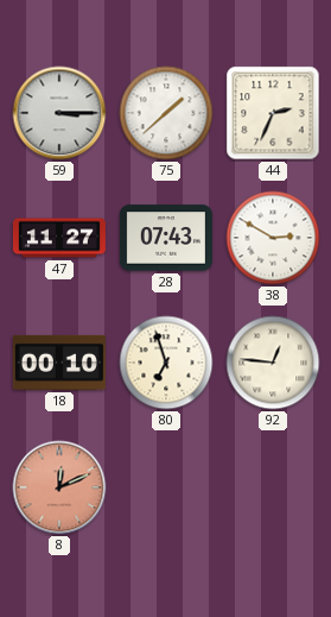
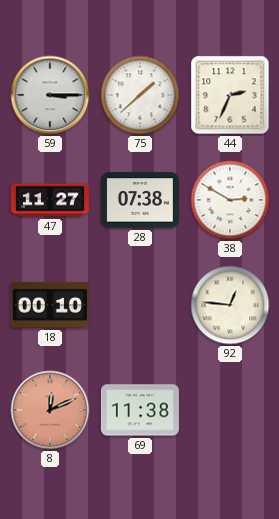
28: 07:43 -> 07:38
80: 6:57 -> none
69: none -> 11:38
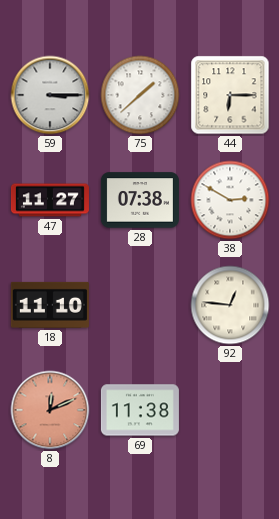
44: 2:34 -> 6:15
18: 00:10 -> 11:10
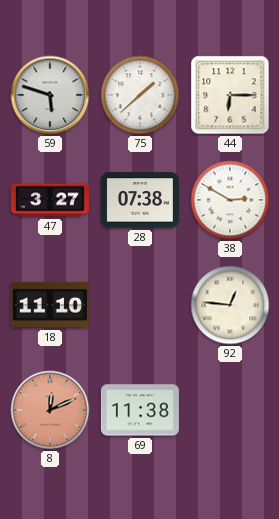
59: 3:15 -> 5:48
47: 11:27 -> 3:27
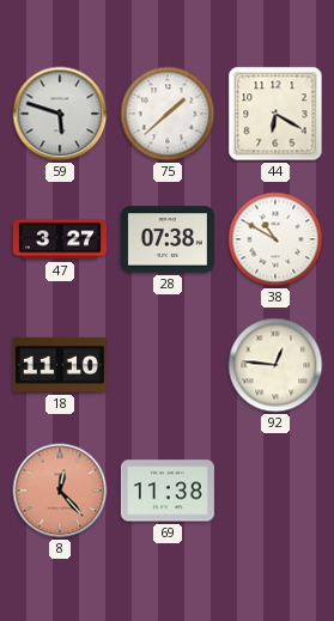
44: 6:15 -> 6:20
38: 2:50 -> 10:50
8: 12:11 -> 12:23
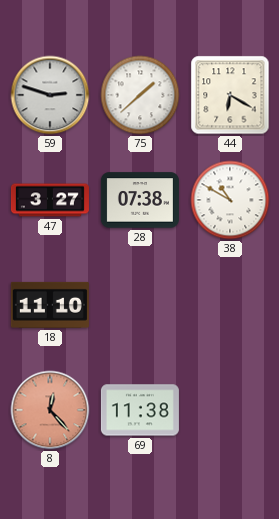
59: 5:48 -> 2:48
92: 12:46 -> none
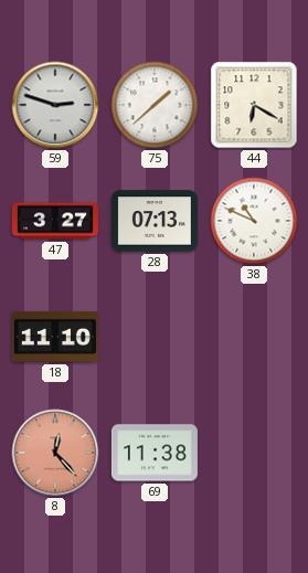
28: 07:38 -> 07:13
38: 10:50 -> 10:49
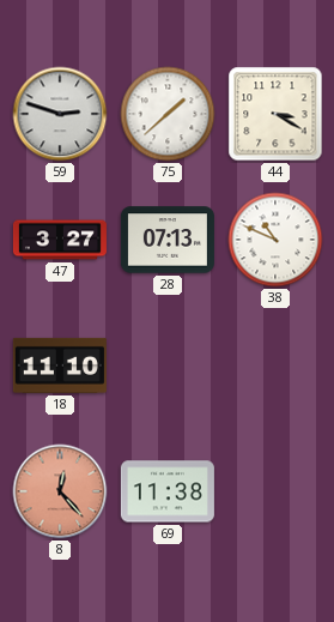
44: 6:20 -> 3:20
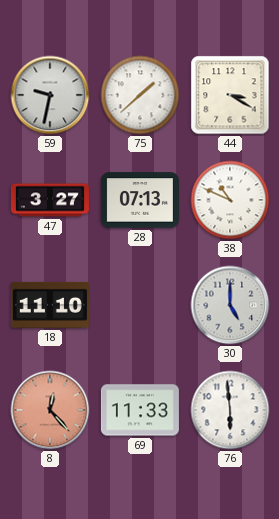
59: 2:48 -> 9:32
30: none -> 5:00
69: 11:38 -> 11:33
76: none -> 5:59
